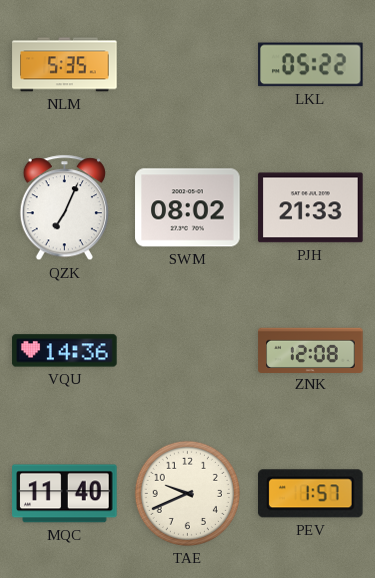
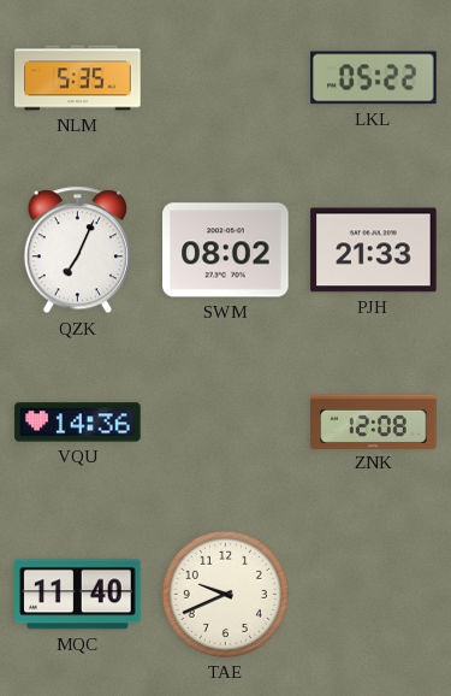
PEV: 1:57 -> none
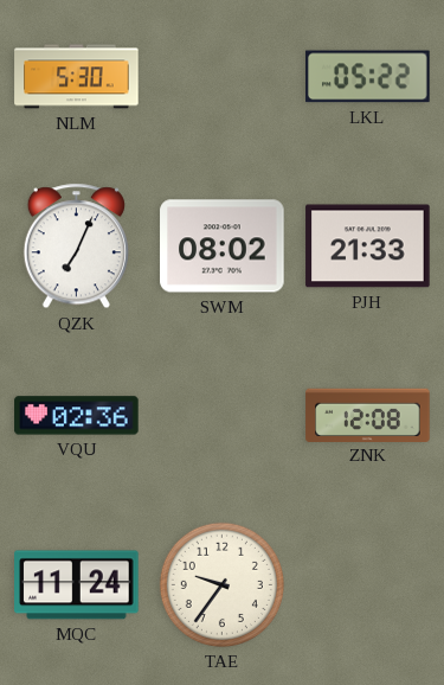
NLM: 5:35 -> 5:30
VQU: 14:36 -> 02:36
MQC: 11:40 -> 11:24
TAE: 9:41 -> 9:36
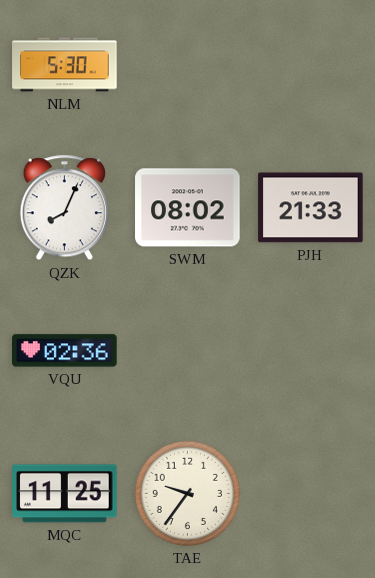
LKL: 05:22 -> none
QZK: 7:04 -> 8:04
ZNK: 12:08 -> none
MQC: 11:24 -> 11:25
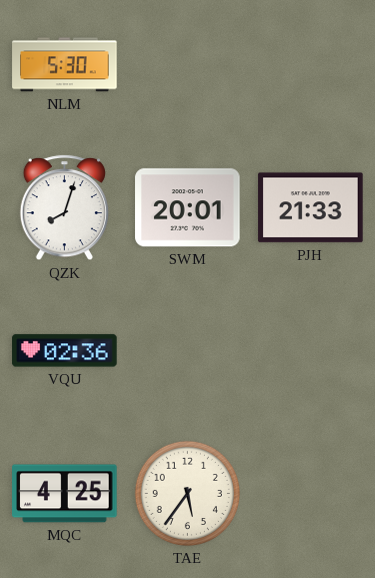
QZK: 8:04 -> 8:03
SWM: 08:02 -> 20:01
MQC: 11:25 -> 4:25
TAE: 9:36 -> 5:36
